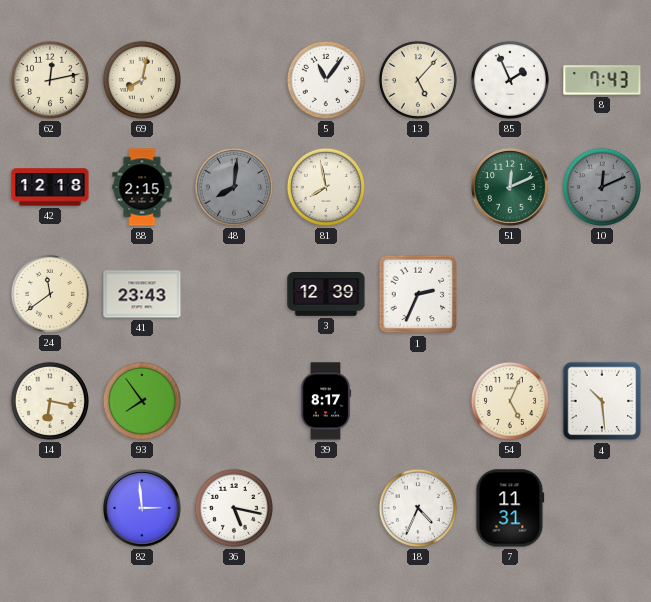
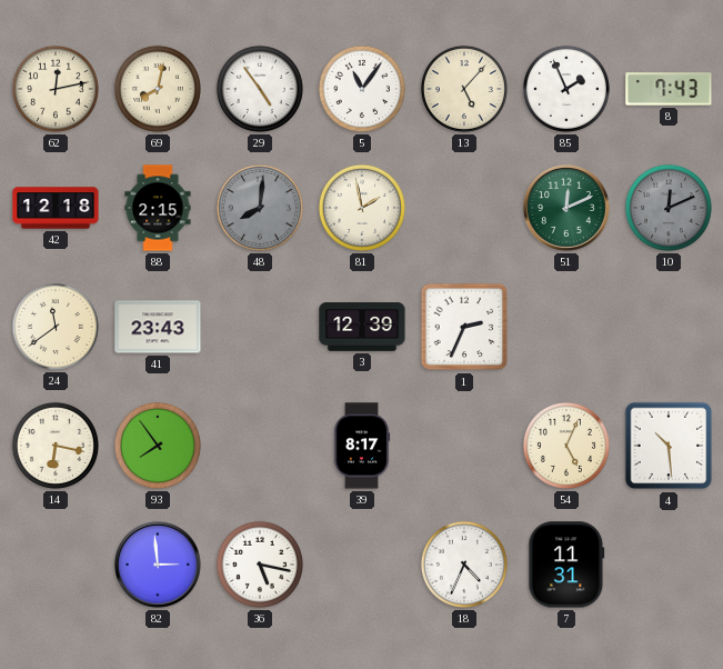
29: none -> 4:54
81: 7:58 -> 1:58
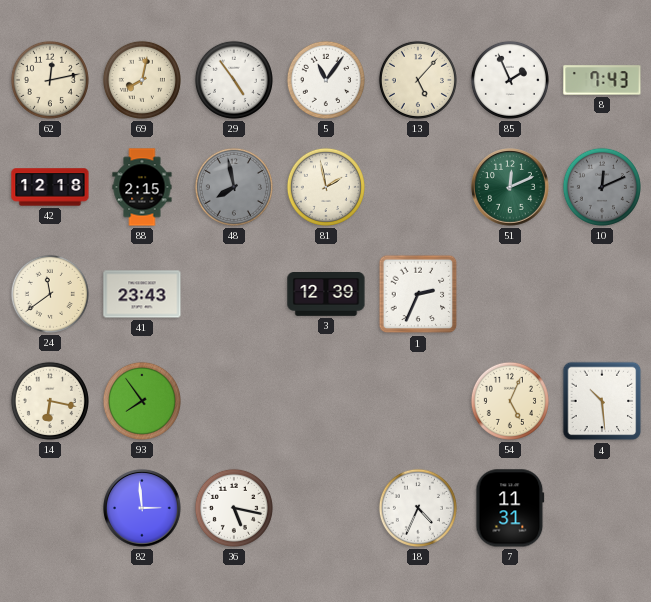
48: 8:01 -> 7:58
39: 8:17 -> none
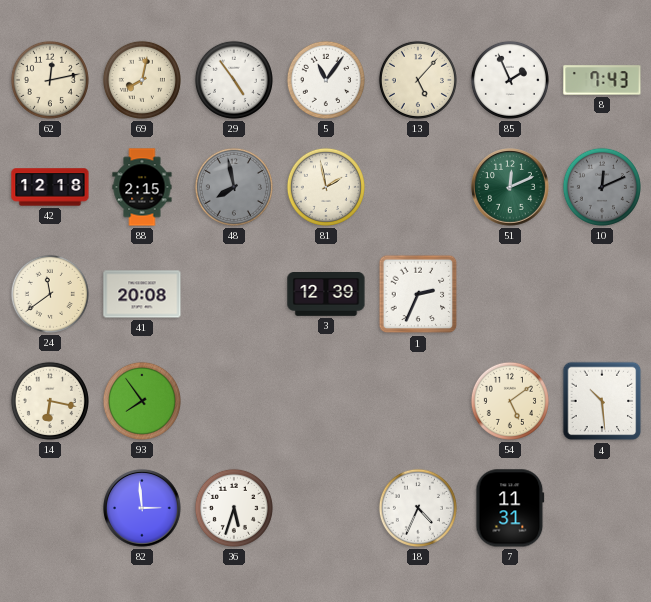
41: 23:43 -> 20:08
54: 5:04 -> 5:09
36: 5:17 -> 5:33
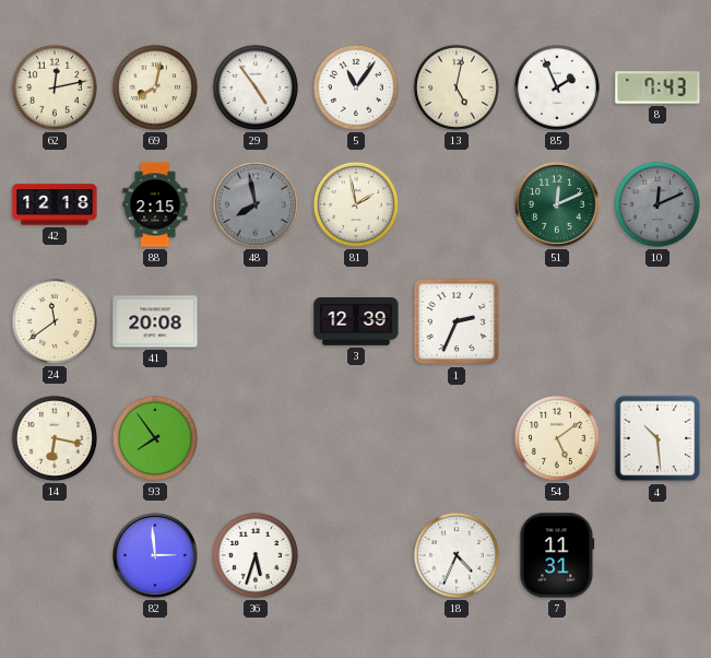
13: 5:07 -> 5:02
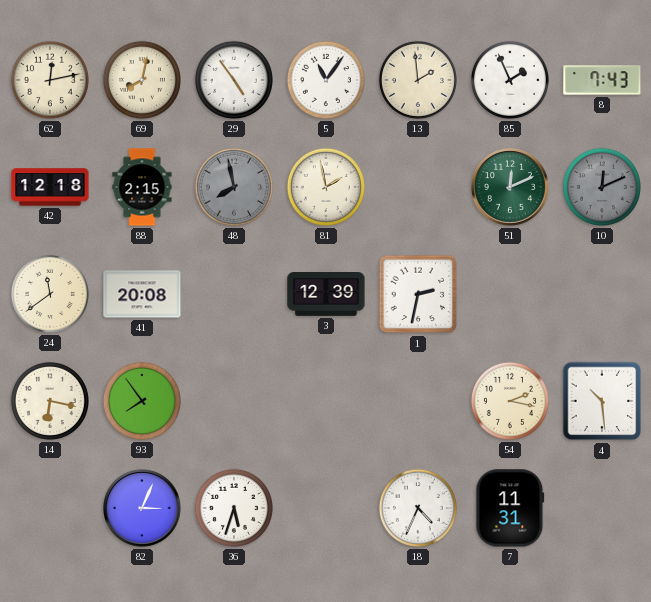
13: 5:02 -> 1:59
1: 2:34 -> 2:32
54: 5:09 -> 2:17
82: 2:59 -> 3:04
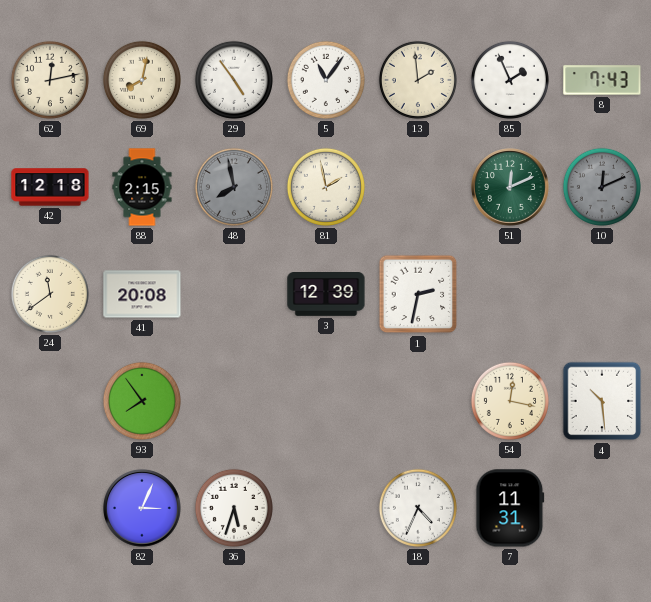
14: 6:17 -> none
54: 2:17 -> 12:17
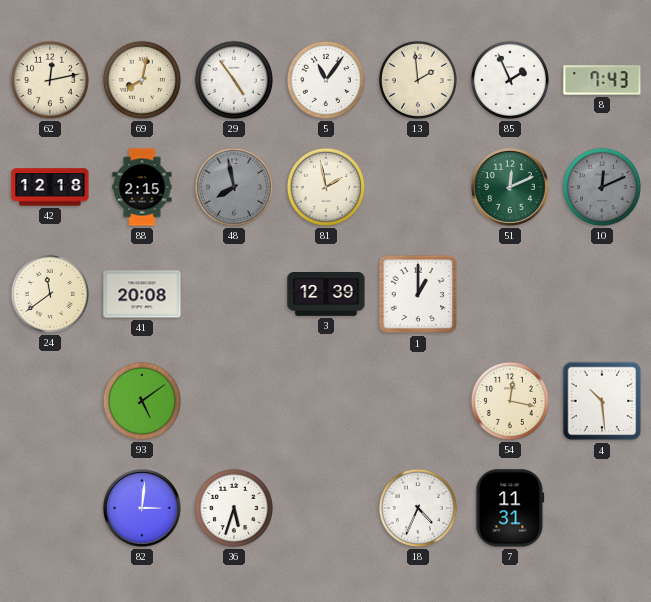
1: 2:32 -> 1:00
93: 7:54 -> 5:09
82: 3:04 -> 3:01
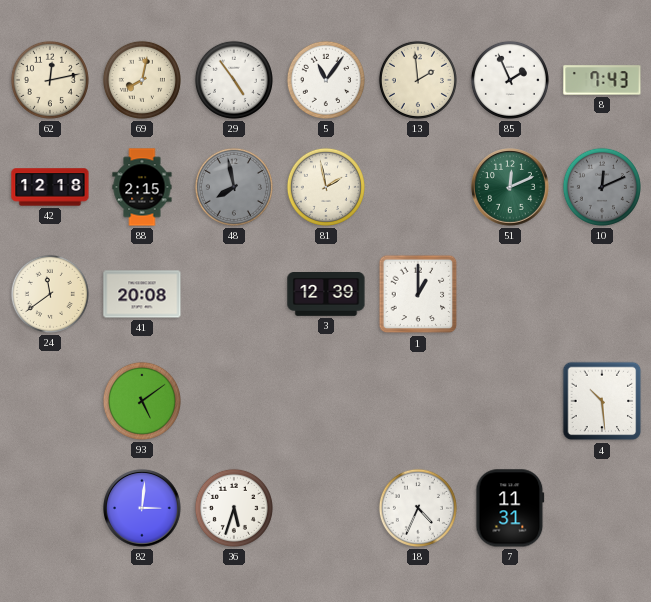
54: 12:17 -> none
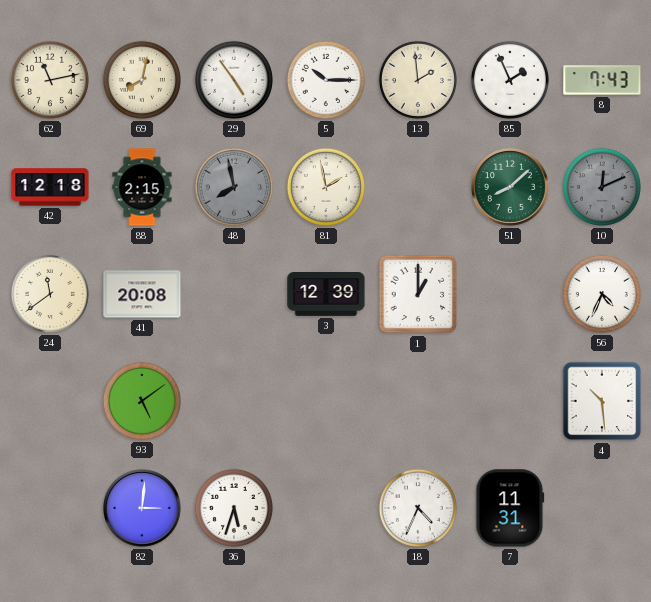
62: 12:13 -> 11:13
5: 11:06 -> 10:15
51: 12:11 -> 8:08
56: none -> 4:34
